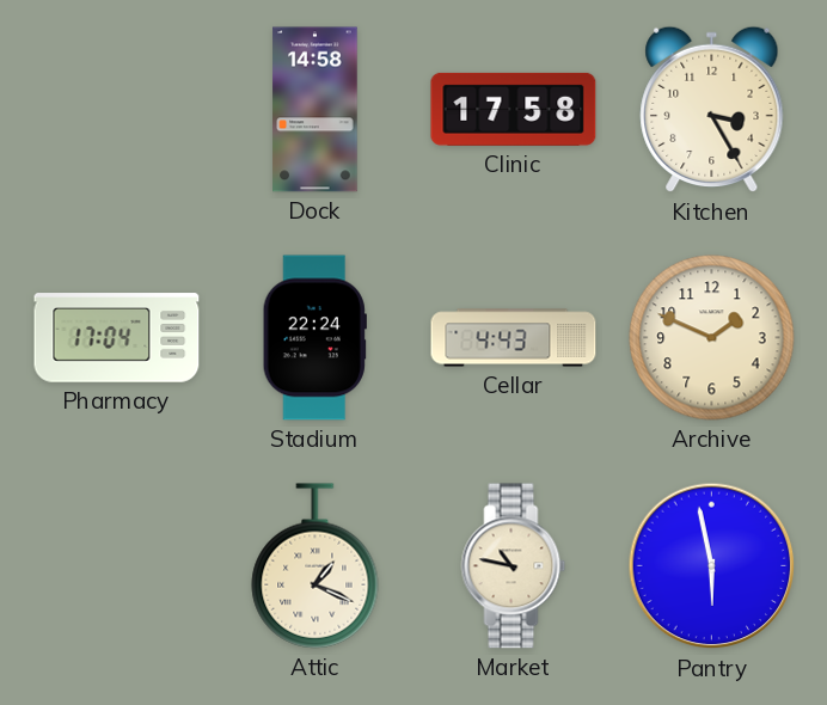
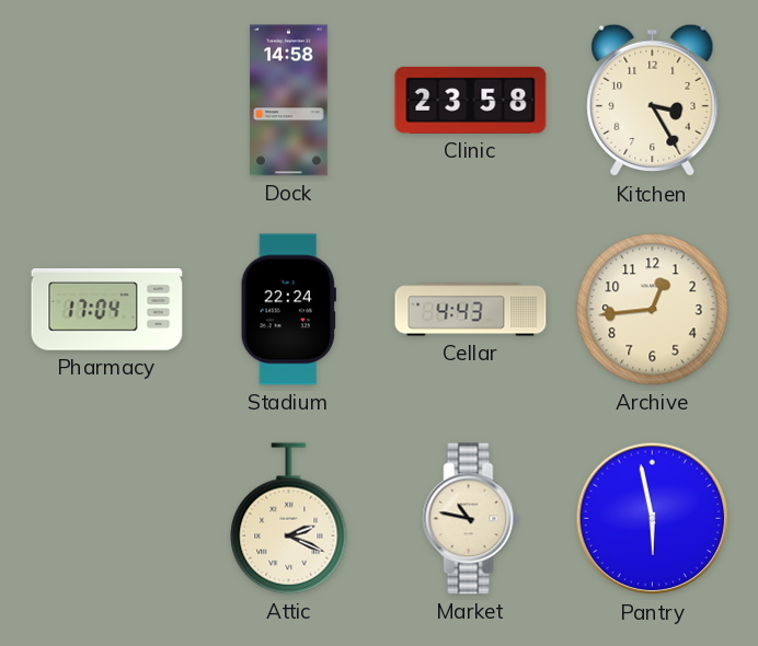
Clinic: 17:58 -> 23:58
Archive: 1:49 -> 12:44
Attic: 1:19 -> 2:19
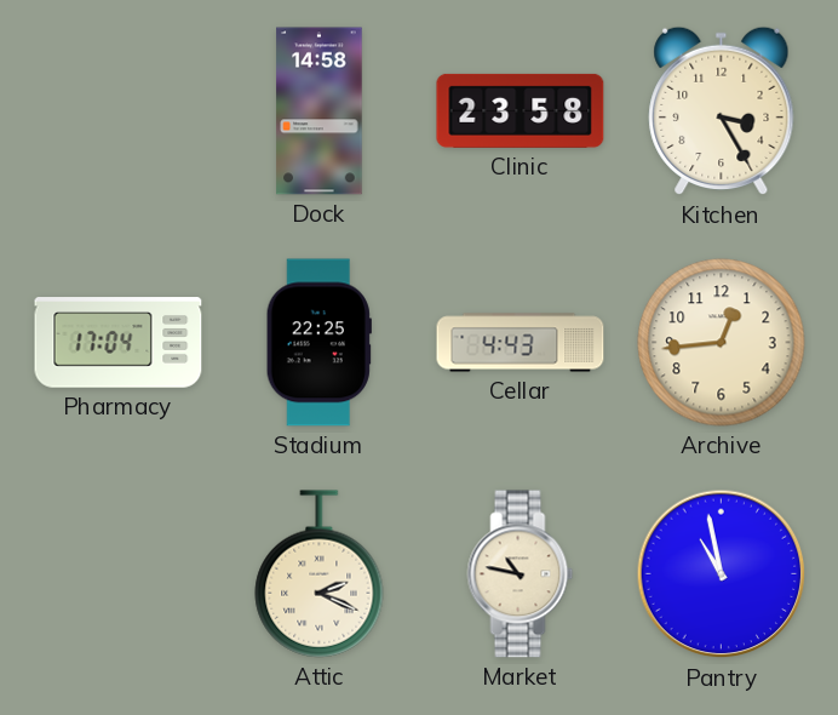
Stadium: 22:24 -> 22:25
Pantry: 5:58 -> 10:58
